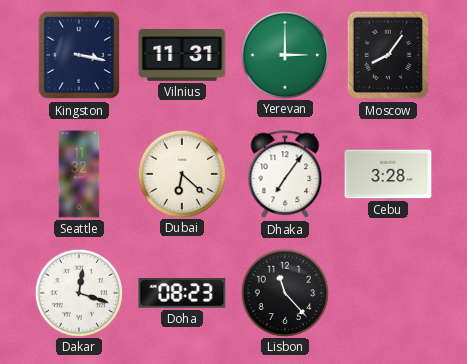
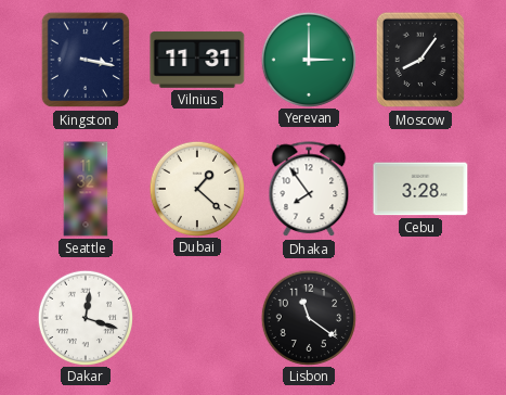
Dubai: 6:22 -> 1:22
Dhaka: 7:06 -> 7:54
Doha: 08:23 -> none
Lisbon: 11:23 -> 11:21
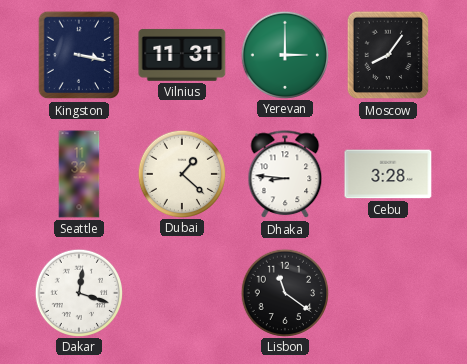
Dhaka: 7:54 -> 8:46
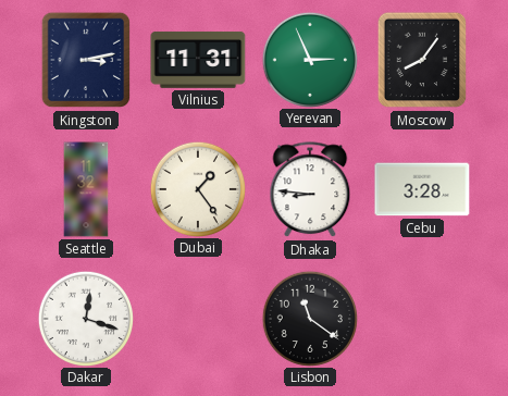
Kingston: 3:17 -> 3:13
Yerevan: 3:00 -> 2:56
Dubai: 1:22 -> 1:24
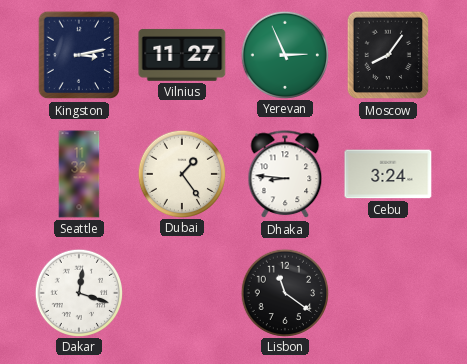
Vilnius: 11:31 -> 11:27
Cebu: 3:28 -> 3:24
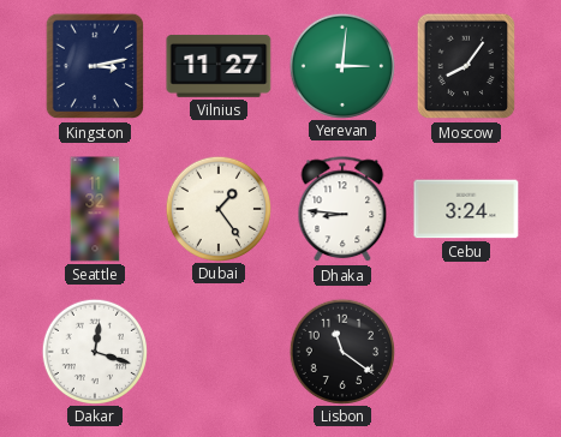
Yerevan: 2:56 -> 3:01
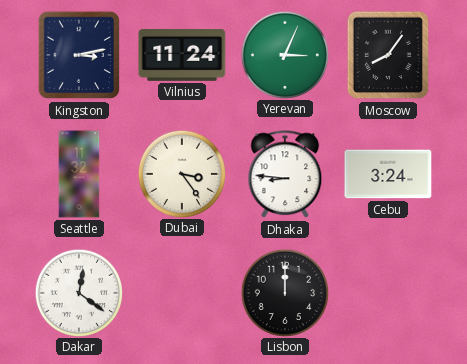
Vilnius: 11:27 -> 11:24
Yerevan: 3:01 -> 3:04
Dubai: 1:24 -> 3:24
Dakar: 12:18 -> 12:21
Lisbon: 11:21 -> 12:00
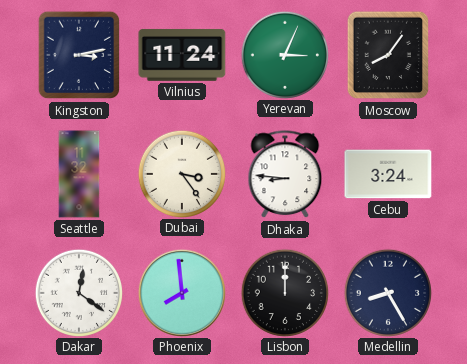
Phoenix: none -> 7:59
Medellin: none -> 8:25
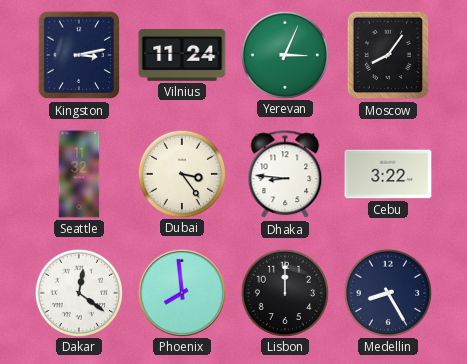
Cebu: 3:24 -> 3:22
